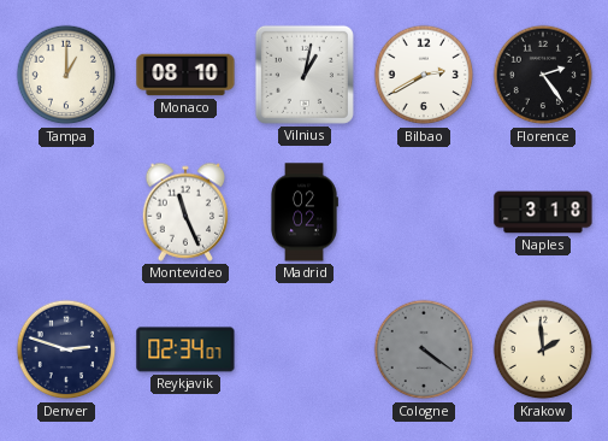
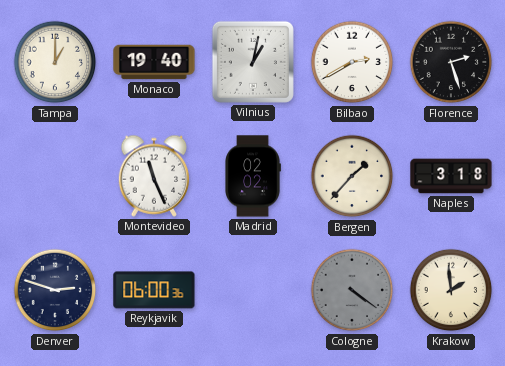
Monaco: 08:10 -> 19:40
Florence: 2:24 -> 2:27
Bergen: none -> 1:37
Reykjavik: 02:34 -> 06:00
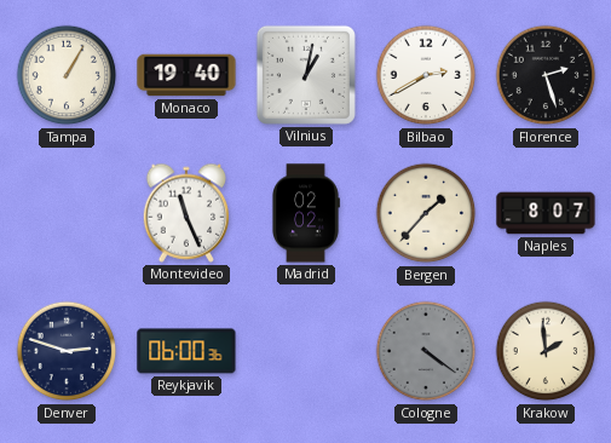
Tampa: 1:00 -> 1:05
Naples: 3:18 -> 8:07
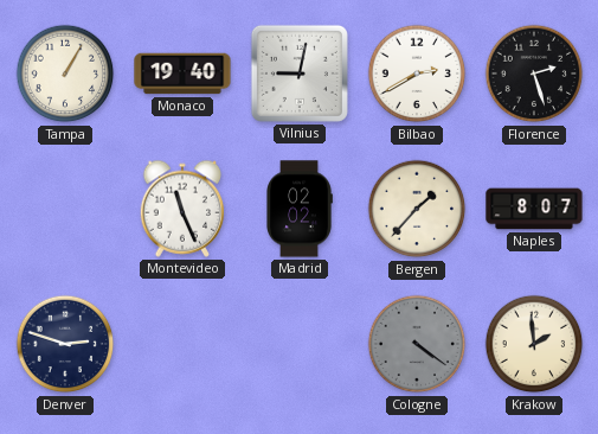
Vilnius: 1:02 -> 9:02
Reykjavik: 06:00 -> none
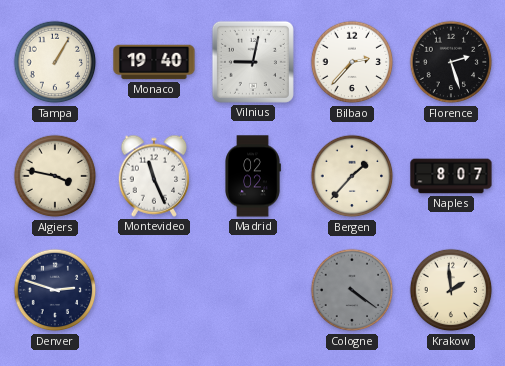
Bilbao: 2:40 -> 2:37
Algiers: none -> 3:47
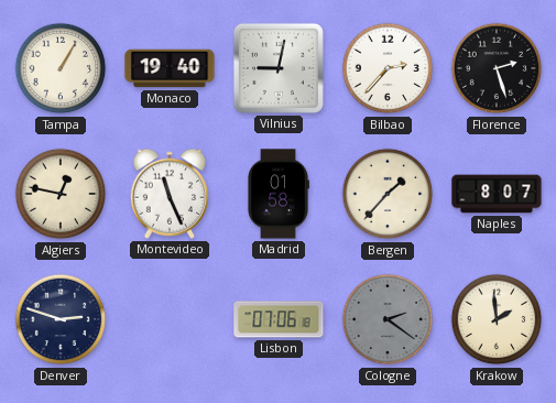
Algiers: 3:47 -> 12:47
Madrid: 02:02 -> 01:58
Lisbon: none -> 07:06
Cologne: 4:21 -> 2:21
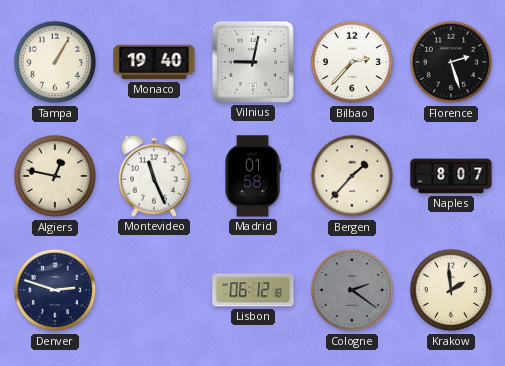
Lisbon: 07:06 -> 06:12
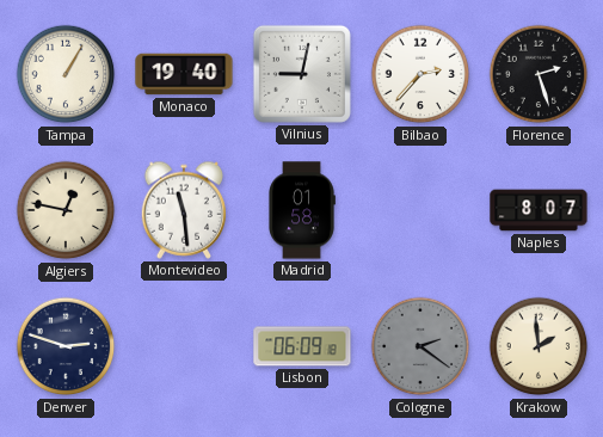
Montevideo: 11:26 -> 11:29
Bergen: 1:37 -> none
Lisbon: 06:12 -> 06:09
